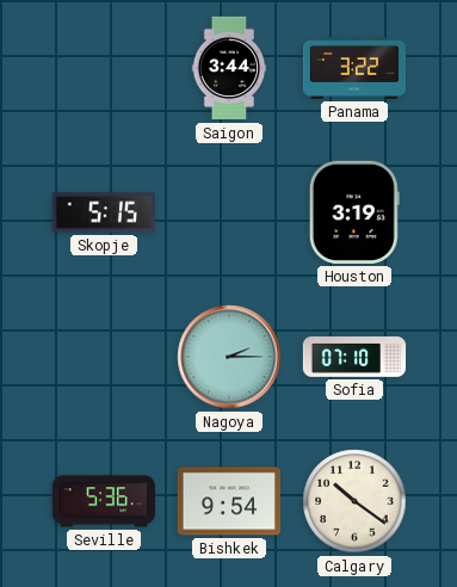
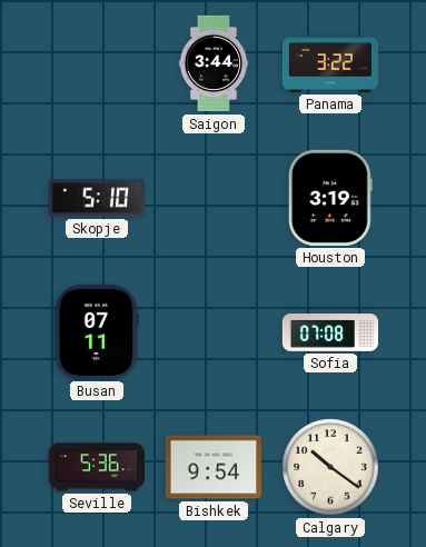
Skopje: 5:15 -> 5:10
Busan: none -> 07:11
Nagoya: 2:15 -> none
Sofia: 07:10 -> 07:08
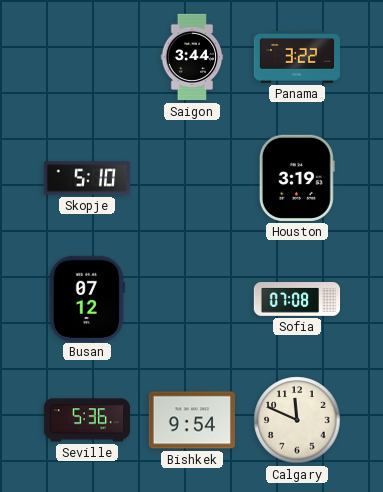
Busan: 07:11 -> 07:12
Calgary: 10:21 -> 11:49
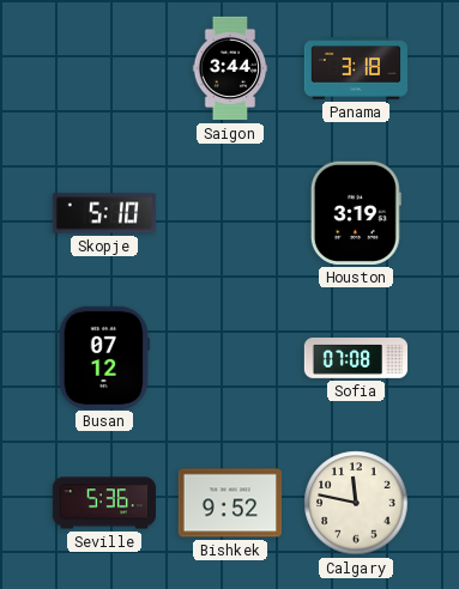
Panama: 3:22 -> 3:18
Bishkek: 9:54 -> 9:52
Calgary: 11:49 -> 11:47
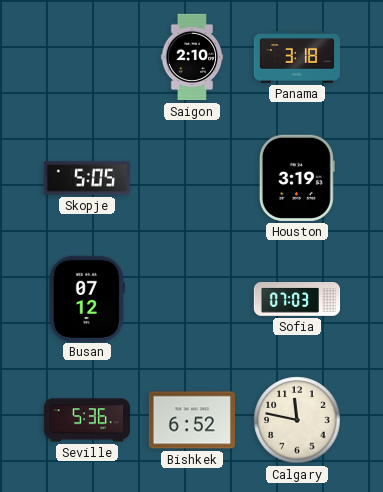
Saigon: 3:44 -> 2:10
Skopje: 5:10 -> 5:05
Sofia: 07:08 -> 07:03
Bishkek: 9:52 -> 6:52
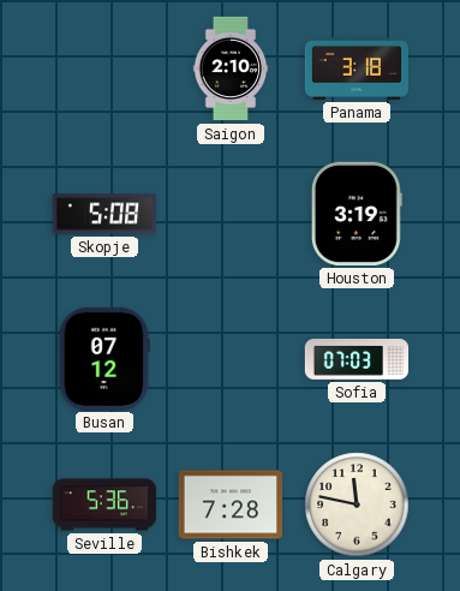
Skopje: 5:05 -> 5:08
Bishkek: 6:52 -> 7:28
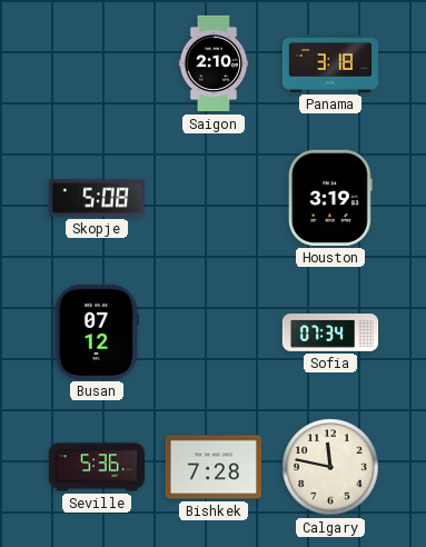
Sofia: 07:03 -> 07:34
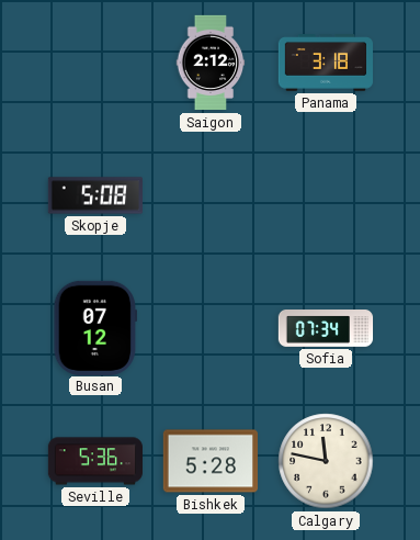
Saigon: 2:10 -> 2:12
Houston: 3:19 -> none
Bishkek: 7:28 -> 5:28
